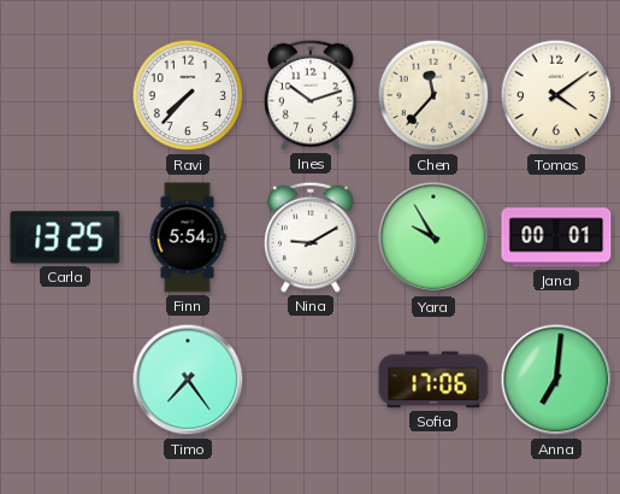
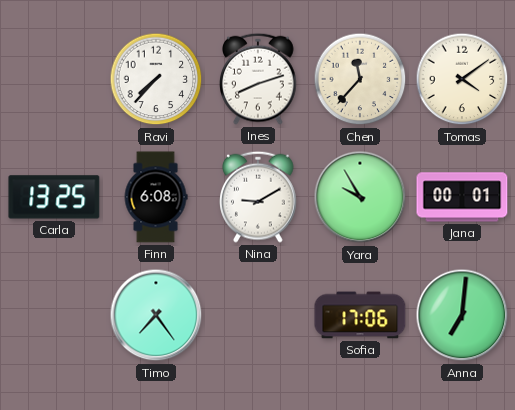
Ines: 10:12 -> 8:12
Finn: 5:54 -> 6:08
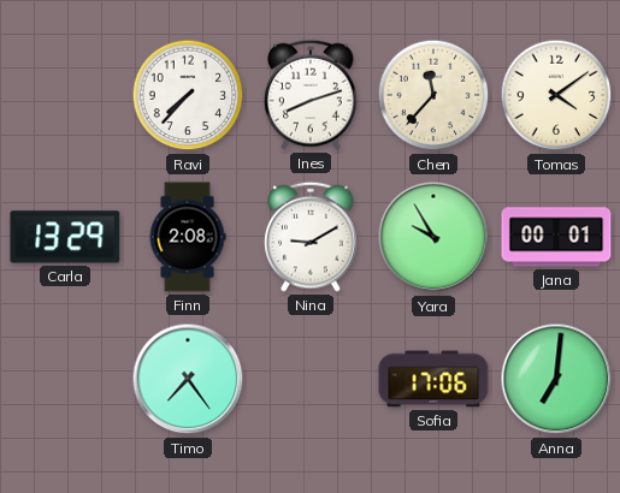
Carla: 13:25 -> 13:29
Finn: 6:08 -> 2:08
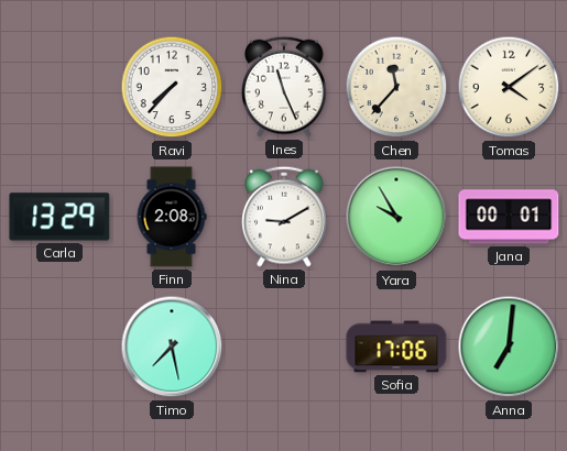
Ines: 8:12 -> 11:26
Timo: 7:24 -> 7:28
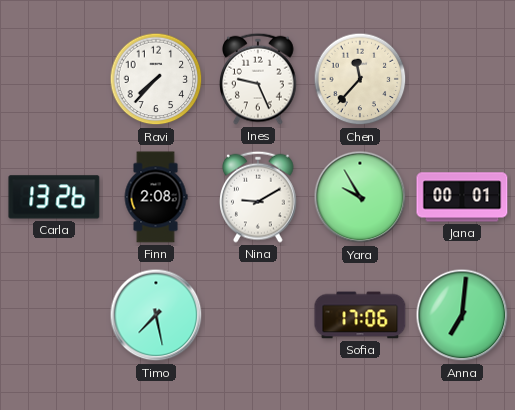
Ines: 11:26 -> 9:26
Tomas: 4:09 -> none
Carla: 13:29 -> 13:26
